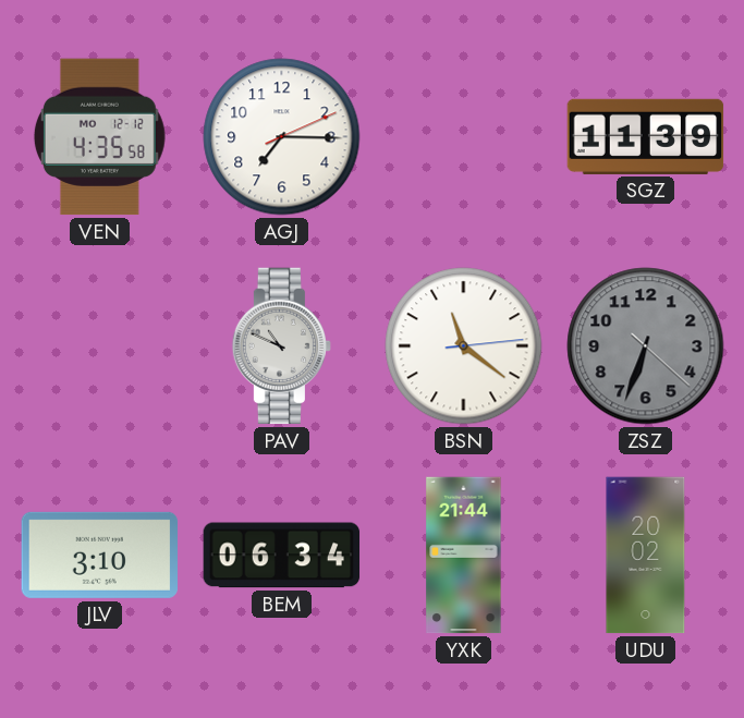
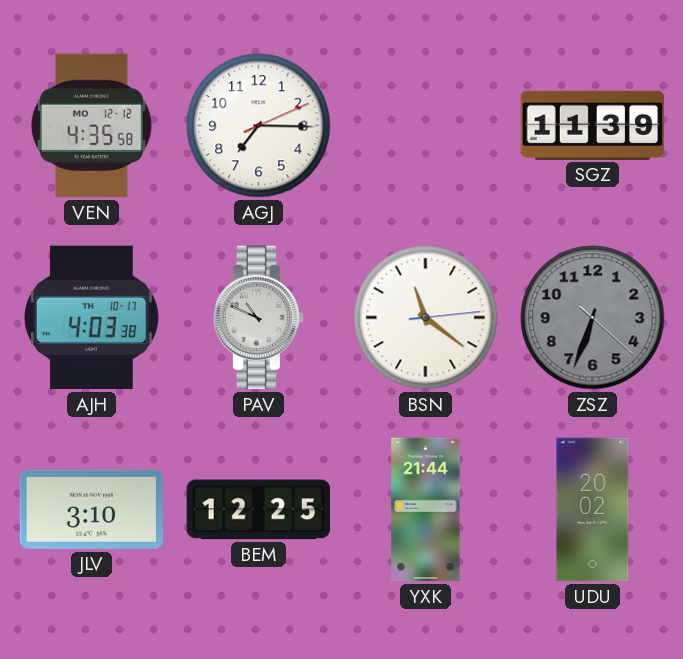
AJH: none -> 4:03
BEM: 06:34 -> 12:25
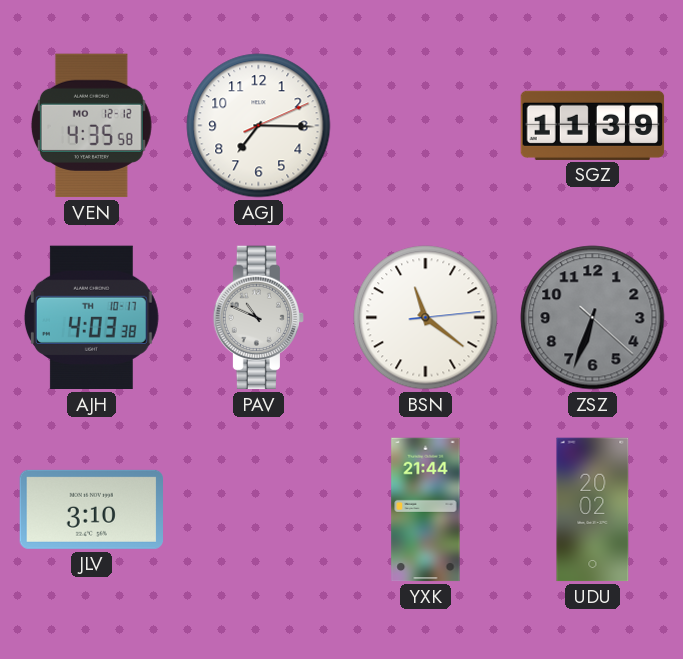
BEM: 12:25 -> none
